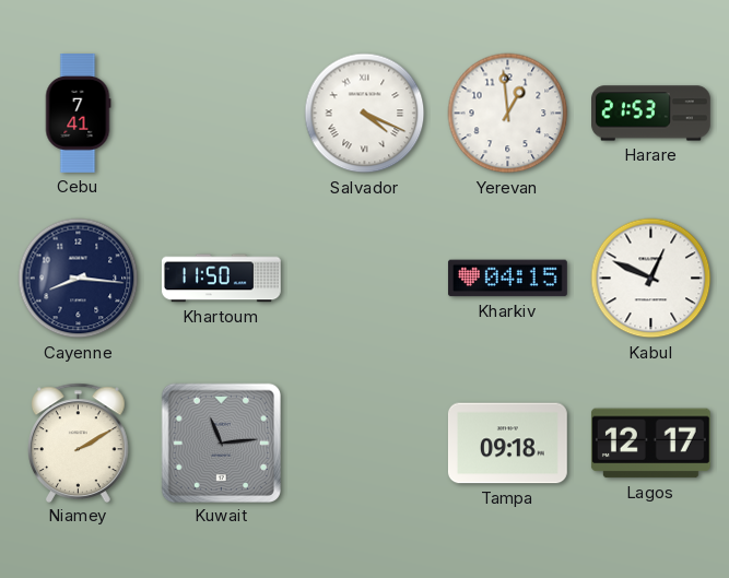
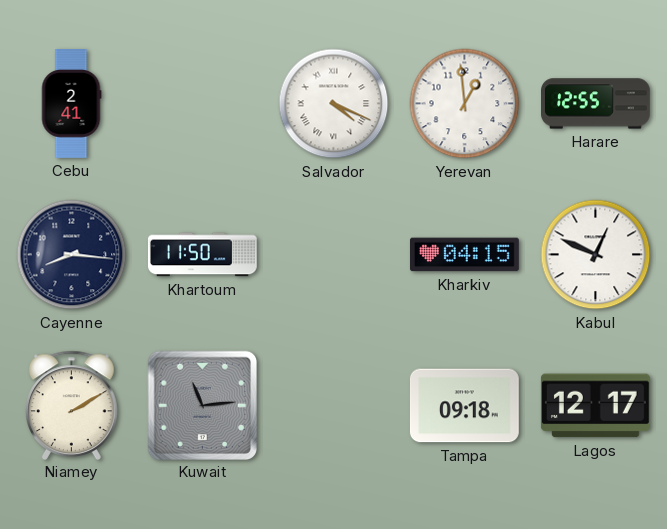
Cebu: 7:41 -> 2:41
Harare: 21:53 -> 12:55
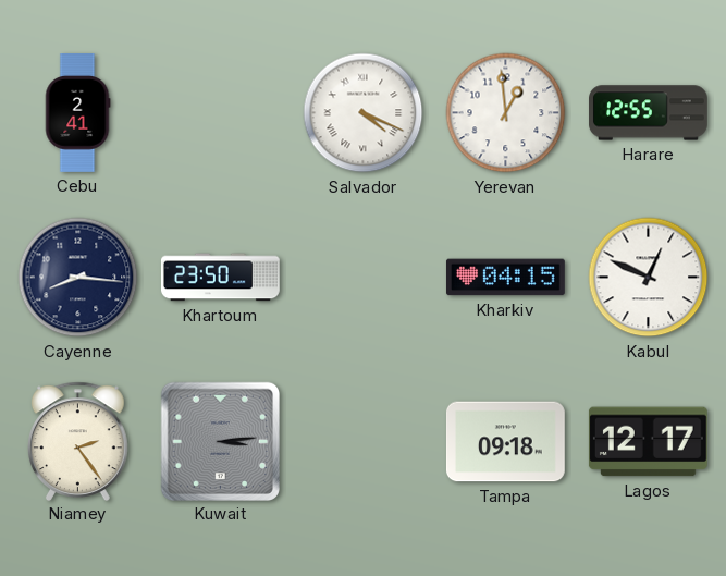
Khartoum: 11:50 -> 23:50
Niamey: 2:10 -> 2:24
Kuwait: 11:14 -> 3:14
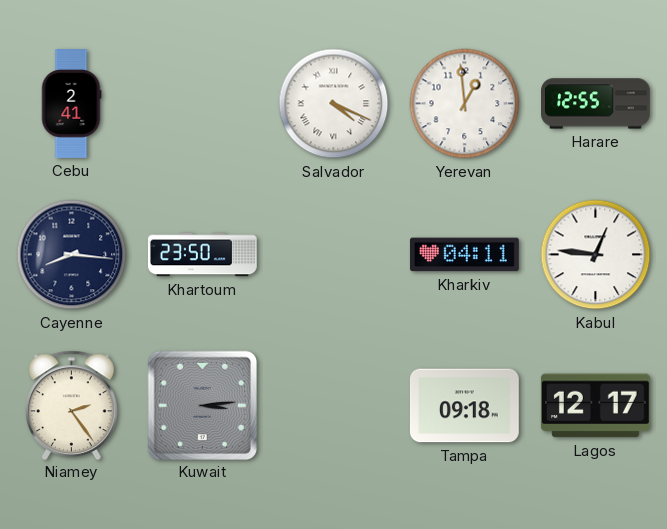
Kharkiv: 04:15 -> 04:11
Kabul: 12:49 -> 12:46
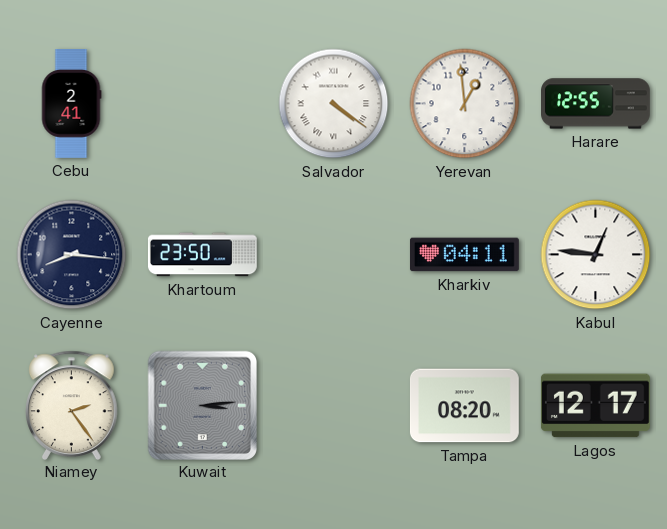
Salvador: 4:19 -> 4:21
Tampa: 09:18 -> 08:20
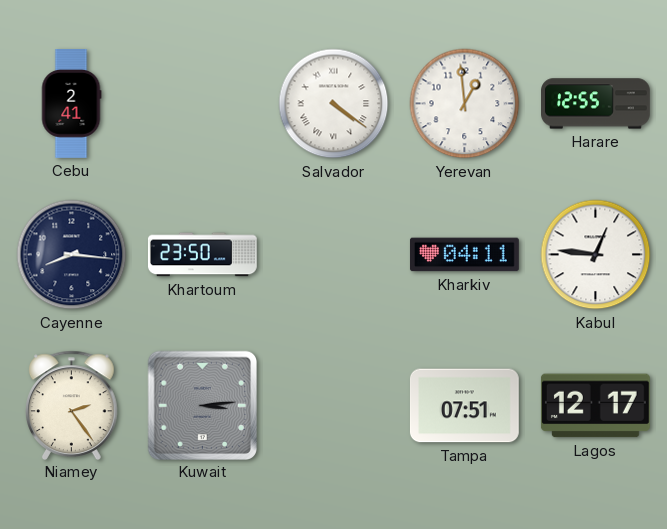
Tampa: 08:20 -> 07:51
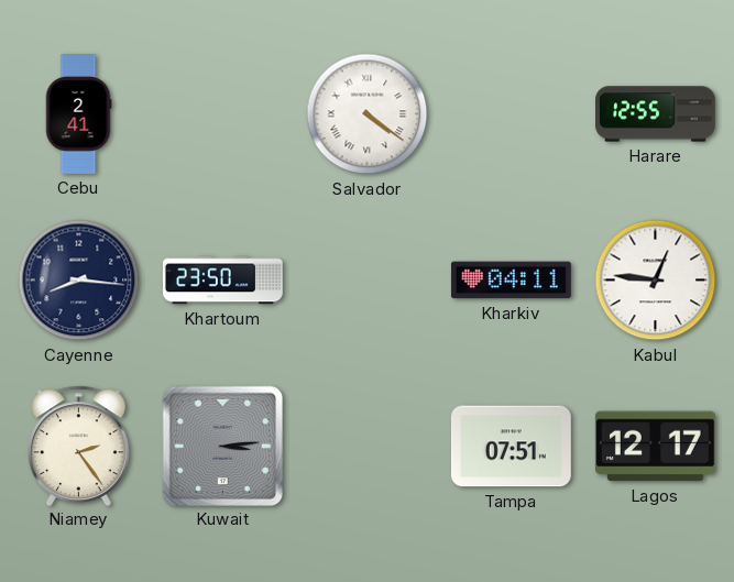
Yerevan: 12:59 -> none
